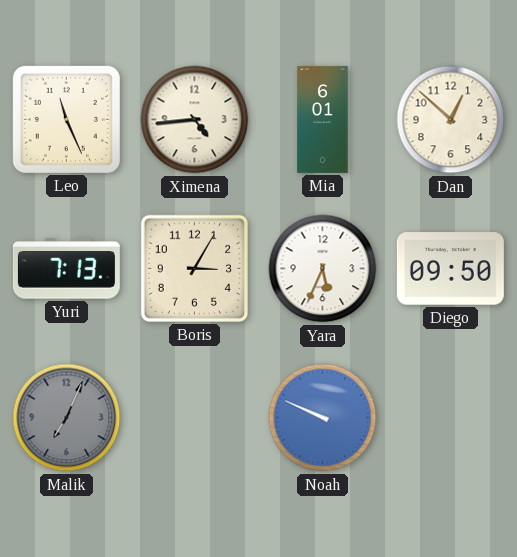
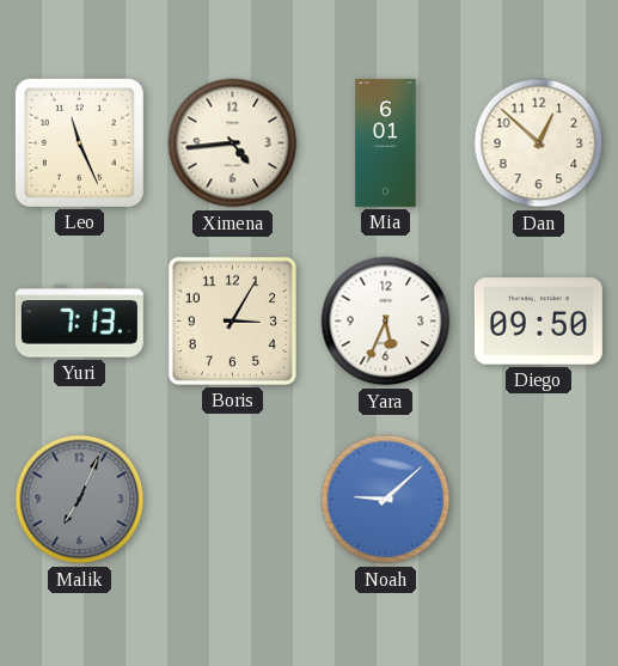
Noah: 9:49 -> 9:08
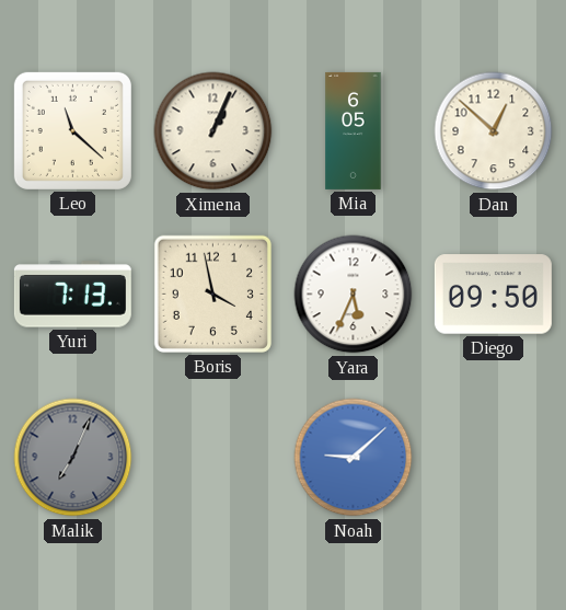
Leo: 11:26 -> 11:22
Ximena: 4:44 -> 1:04
Mia: 6:01 -> 6:05
Boris: 3:05 -> 3:58
